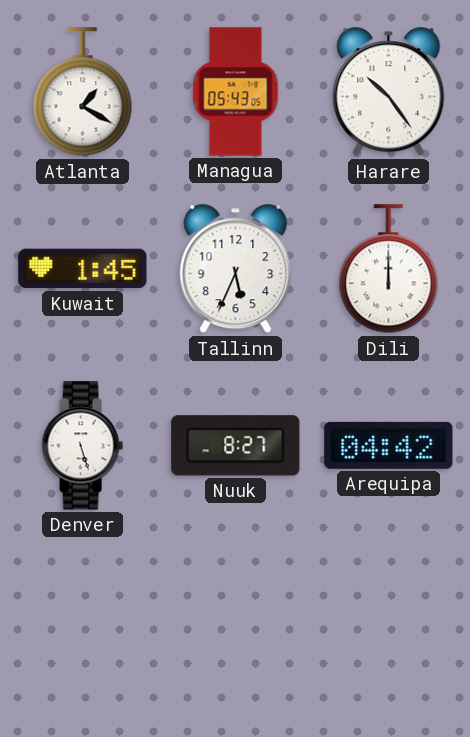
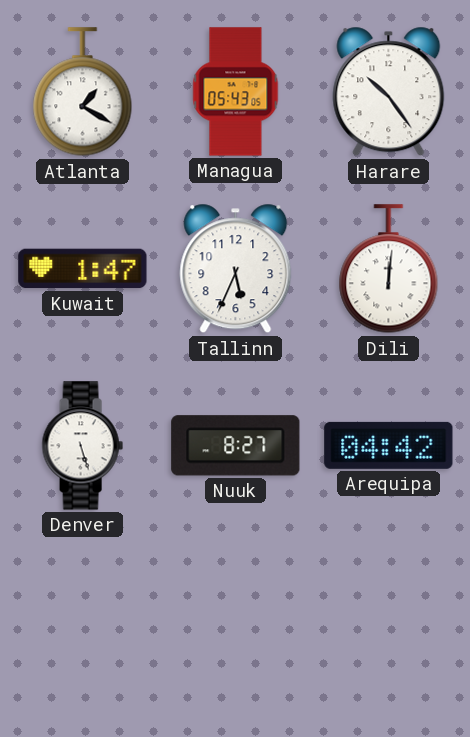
Kuwait: 1:45 -> 1:47
Dili: 12:00 -> 12:01
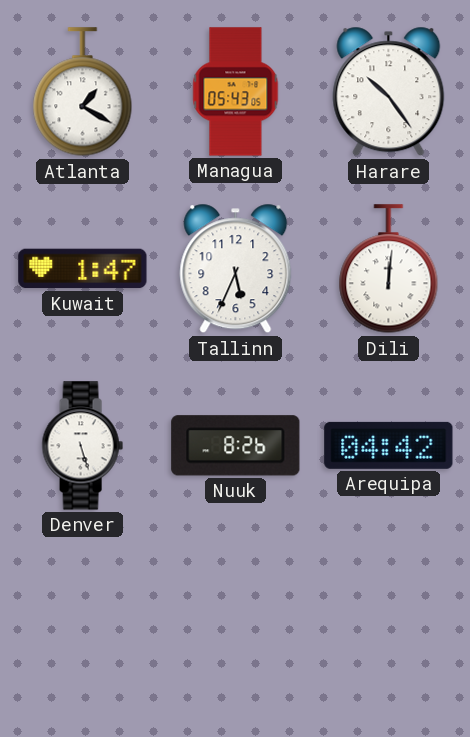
Nuuk: 8:27 -> 8:26
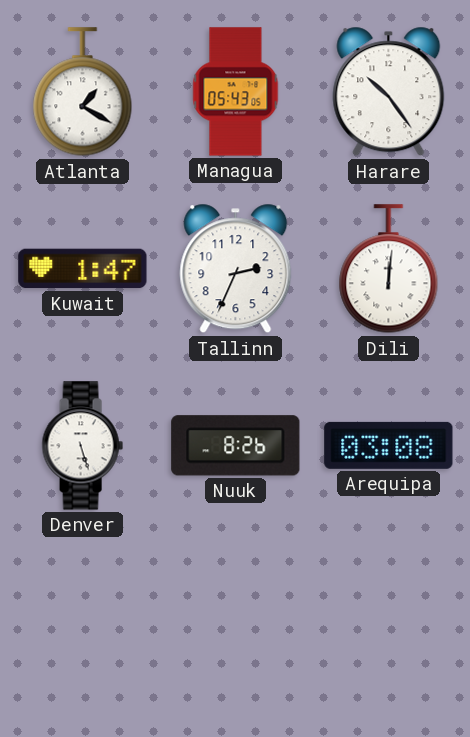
Tallinn: 5:34 -> 2:34
Arequipa: 04:42 -> 03:08
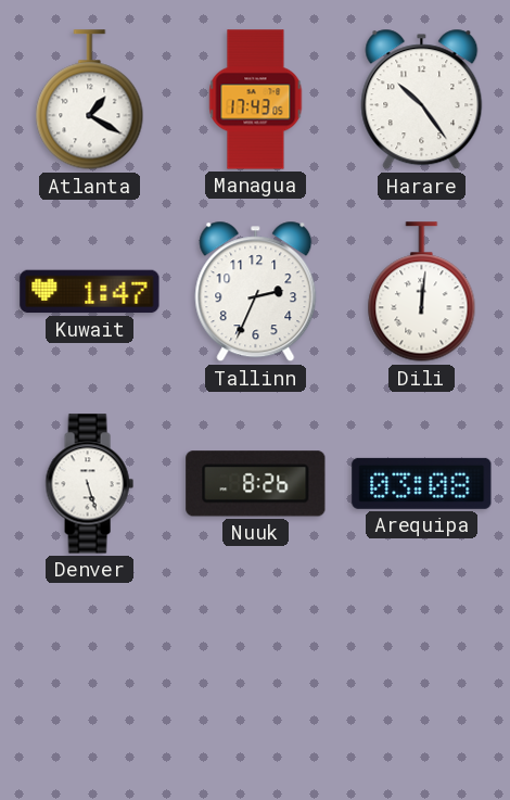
Managua: 05:43 -> 17:43
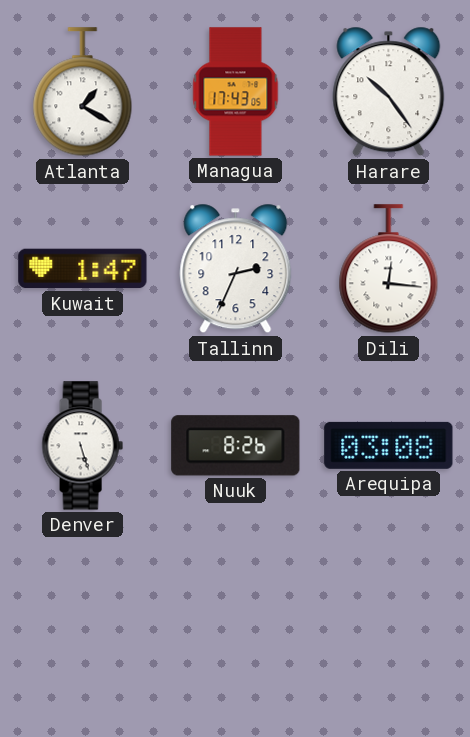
Dili: 12:01 -> 12:16
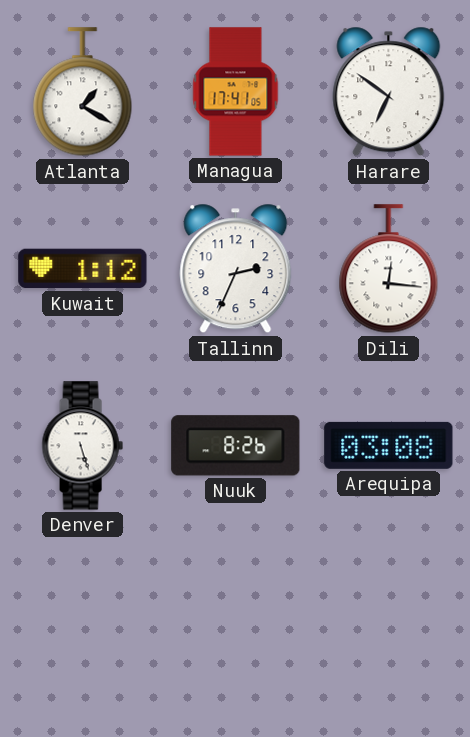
Managua: 17:43 -> 17:41
Harare: 10:24 -> 6:51
Kuwait: 1:47 -> 1:12
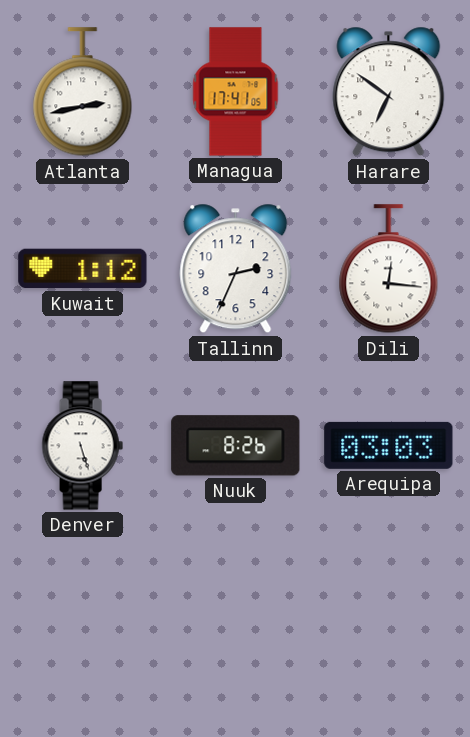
Atlanta: 1:20 -> 2:43
Arequipa: 03:08 -> 03:03
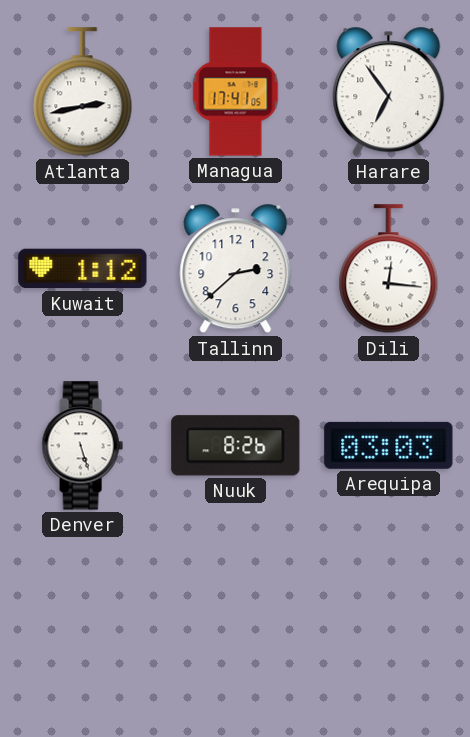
Harare: 6:51 -> 6:54
Tallinn: 2:34 -> 2:38
